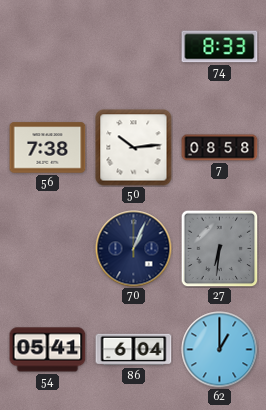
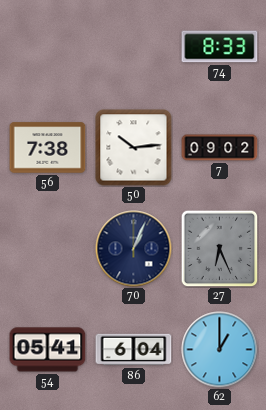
7: 08:58 -> 09:02
27: 6:31 -> 6:26
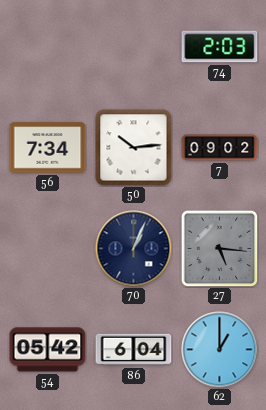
74: 8:33 -> 2:03
56: 7:38 -> 7:34
27: 6:26 -> 5:16
54: 05:41 -> 05:42
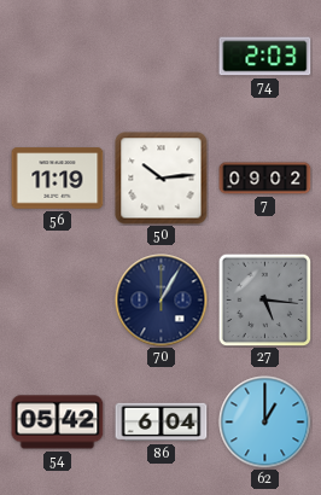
56: 7:34 -> 11:19
70: 1:04 -> 1:05
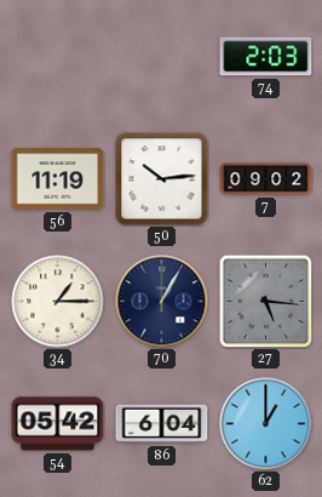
34: none -> 1:15
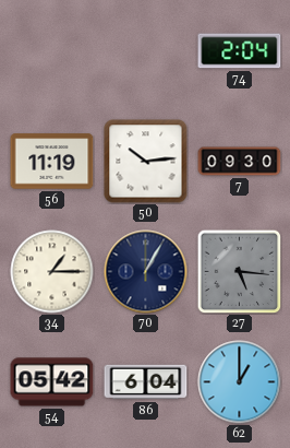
74: 2:03 -> 2:04
7: 09:02 -> 09:30
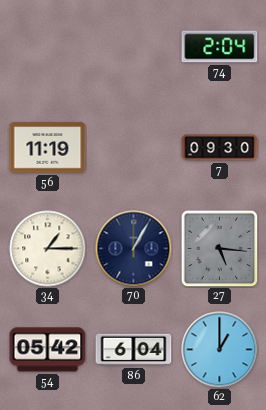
50: 10:14 -> none
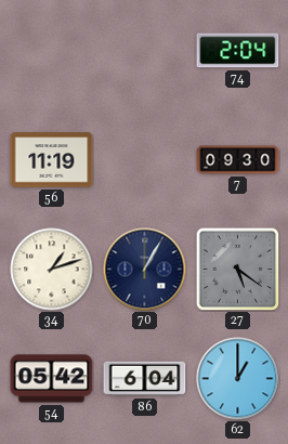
34: 1:15 -> 1:12
27: 5:16 -> 5:21
